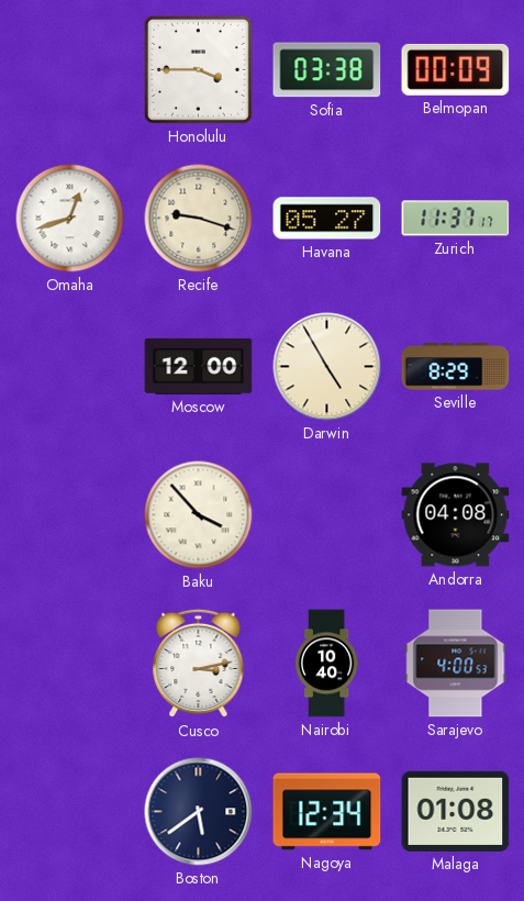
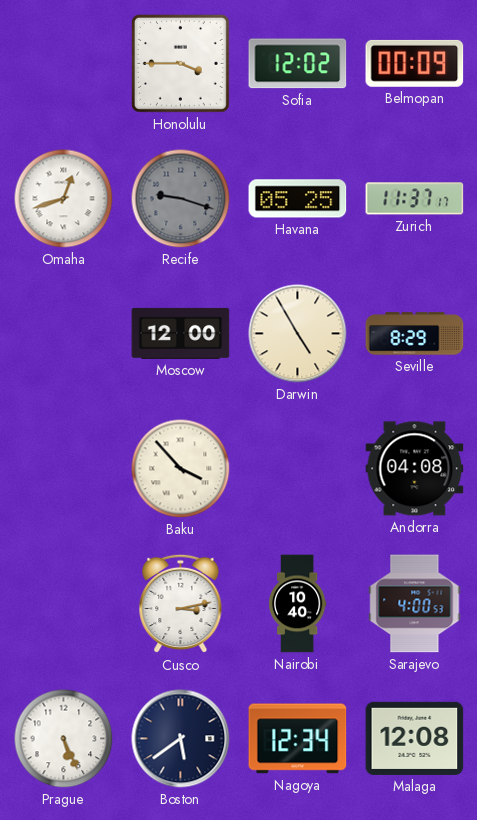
Sofia: 03:38 -> 12:02
Recife dial: cream -> grey
Havana: 05:27 -> 05:25
Prague: none -> 5:26
Malaga: 01:08 -> 12:08
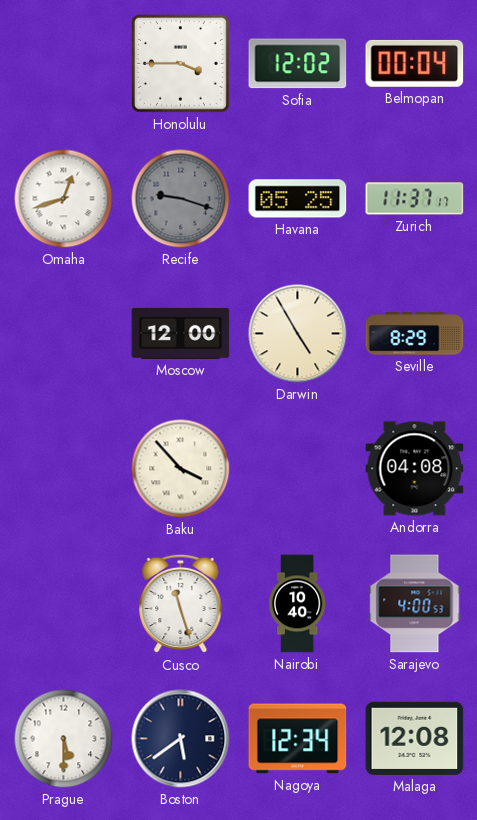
Belmopan: 00:09 -> 00:04
Cusco: 3:13 -> 11:27
Prague: 5:26 -> 5:30
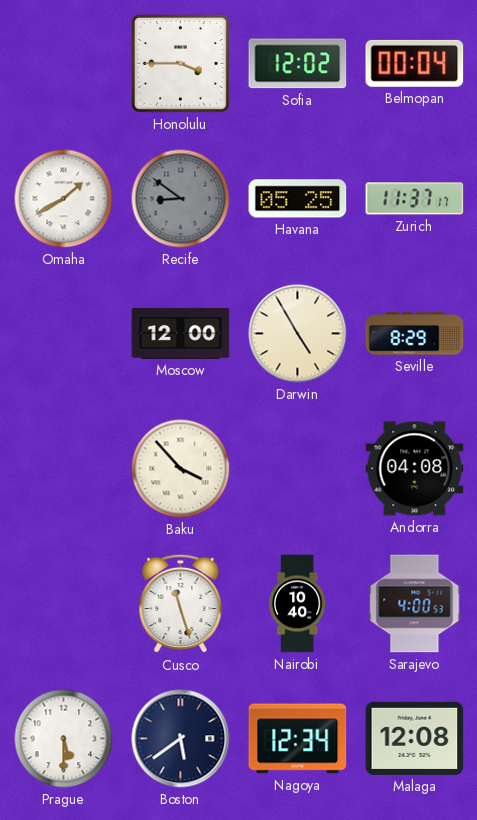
Omaha: 12:42 -> 1:40
Recife: 9:18 -> 8:51
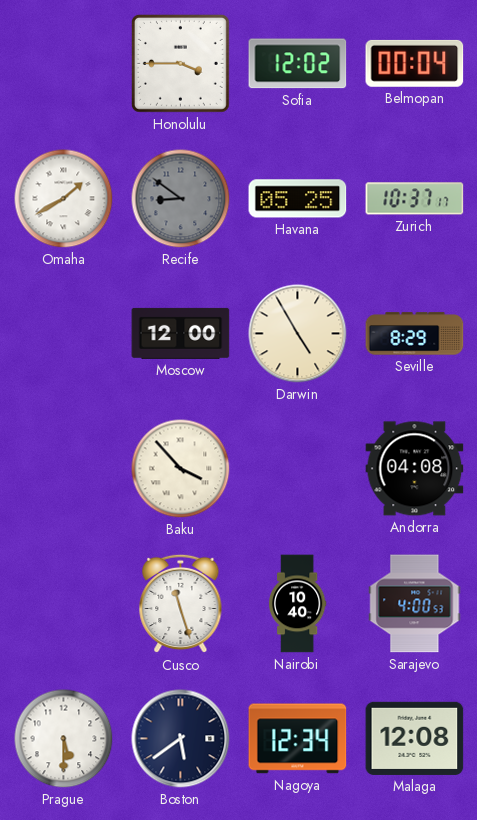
Zurich: 11:37 -> 10:37
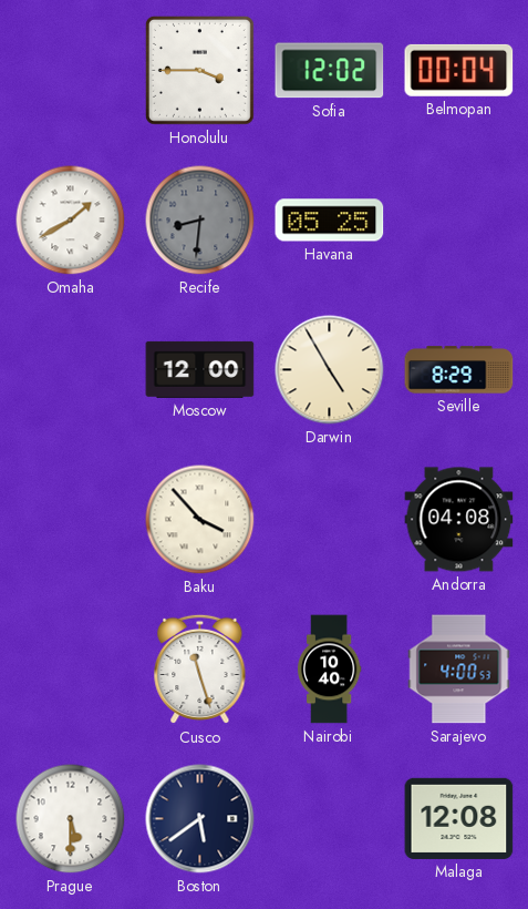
Recife: 8:51 -> 8:31
Zurich: 10:37 -> none
Nagoya: 12:34 -> none
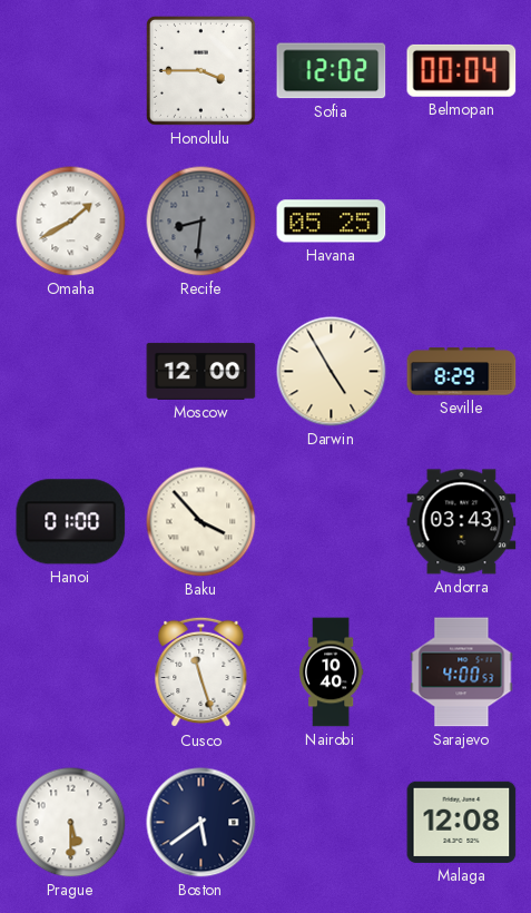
Hanoi: none -> 01:00
Andorra: 04:08 -> 03:43
